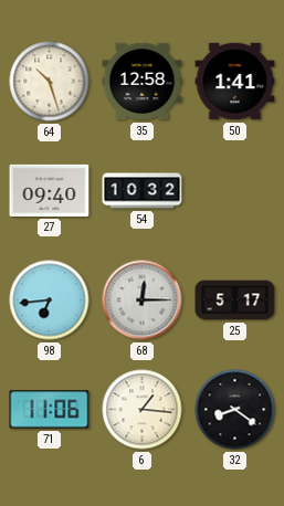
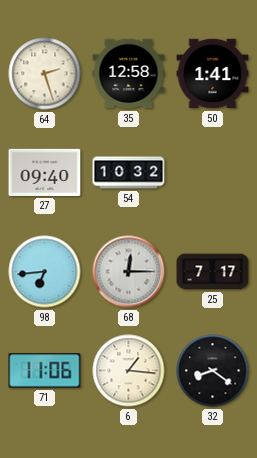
64: 10:27 -> 2:27
25: 5:17 -> 7:17
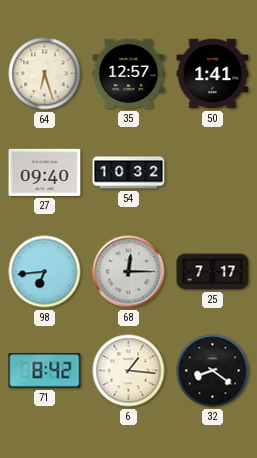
64: 2:27 -> 6:27
35: 12:58 -> 12:57
71: 11:06 -> 8:42
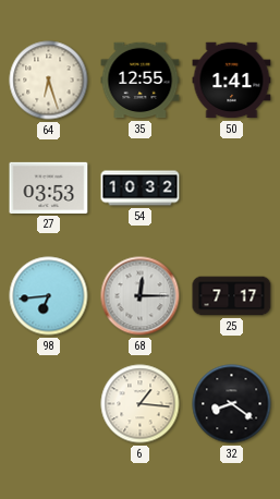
35: 12:57 -> 12:55
27: 09:40 -> 03:53
71: 8:42 -> none
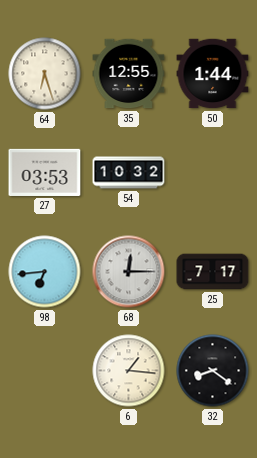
50: 1:41 -> 1:44
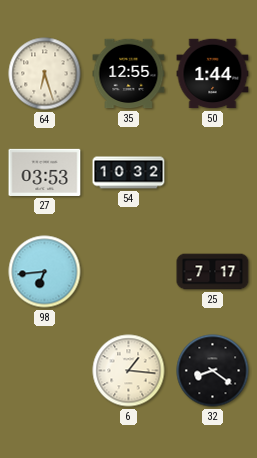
68: 12:15 -> none
